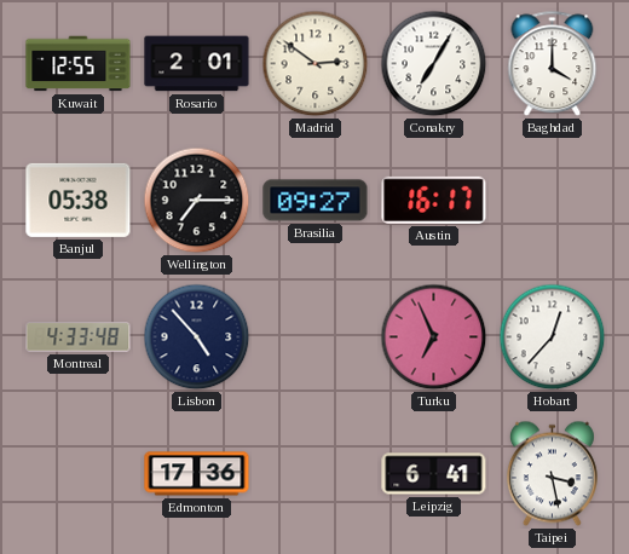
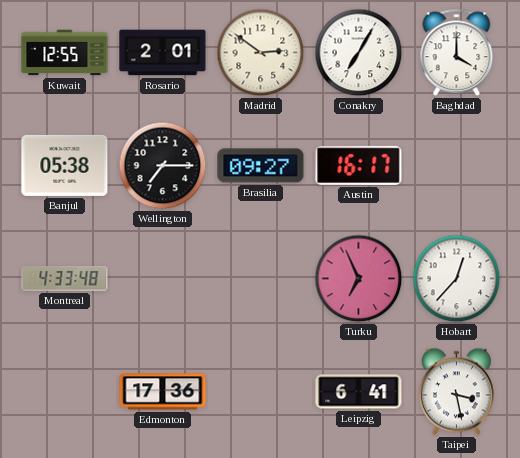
Lisbon: 4:53 -> none
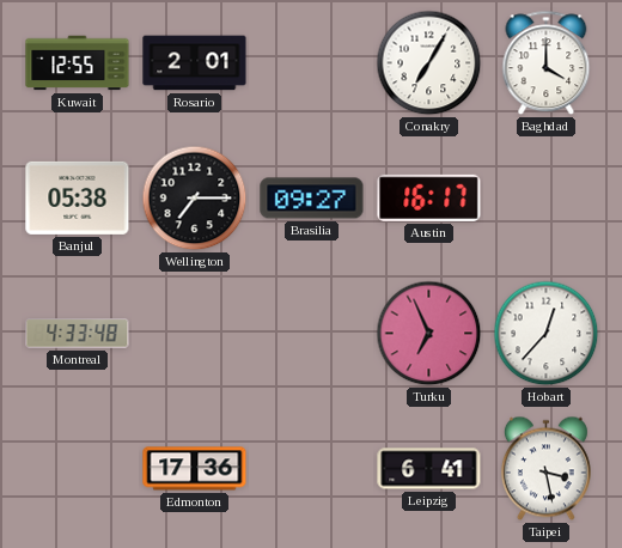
Madrid: 2:51 -> none
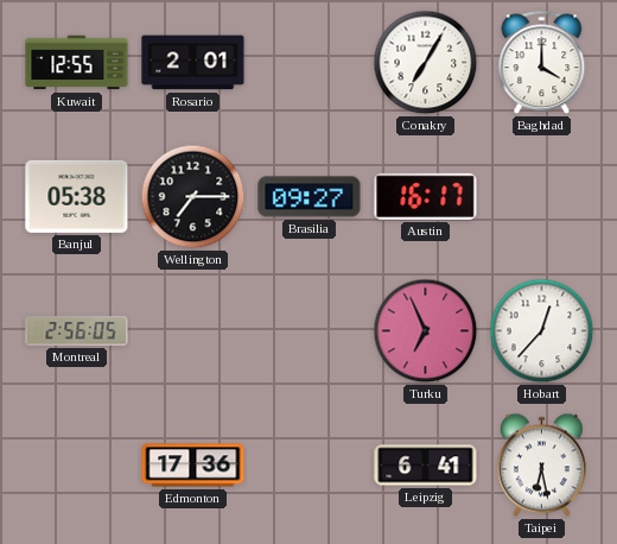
Montreal: 4:33 -> 2:56
Taipei: 3:28 -> 6:28
